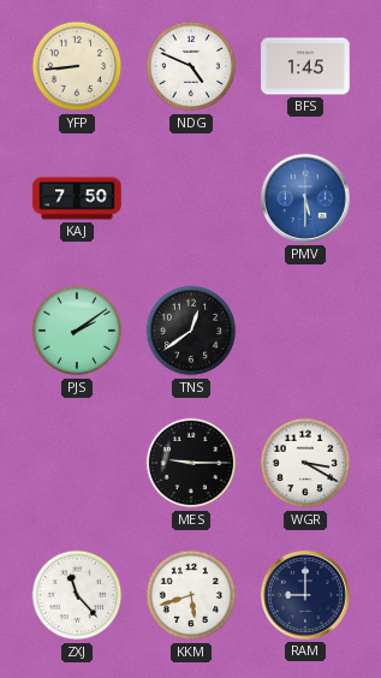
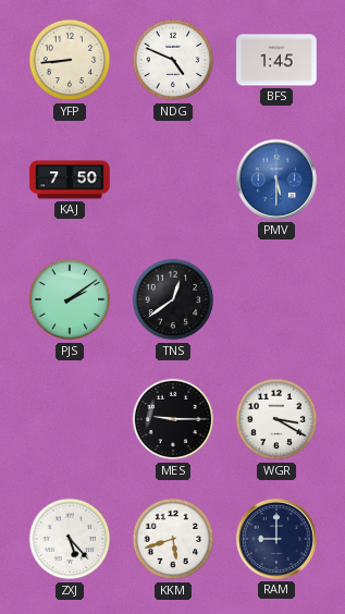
ZXJ: 11:23 -> 5:23
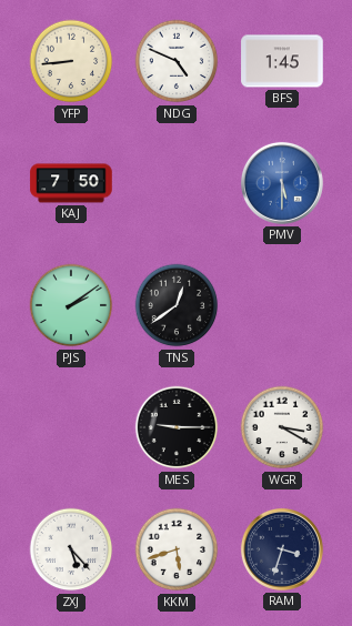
RAM: 9:00 -> 3:33
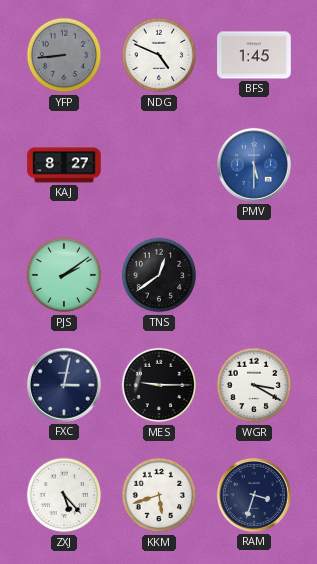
YFP dial: cream -> grey
KAJ: 7:50 -> 8:27
FXC: none -> 3:02
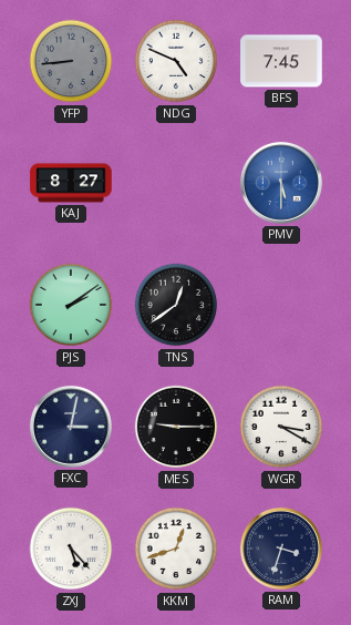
BFS: 1:45 -> 7:45
KKM: 5:42 -> 12:42
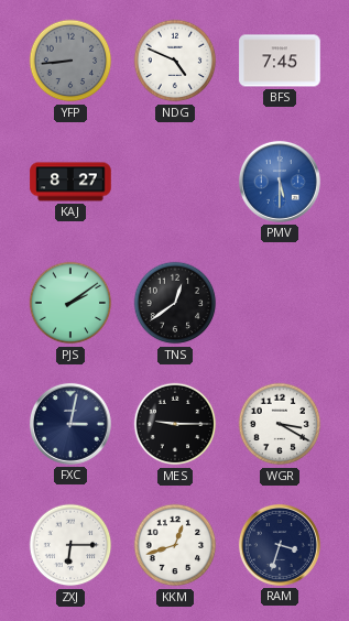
ZXJ: 5:23 -> 6:15
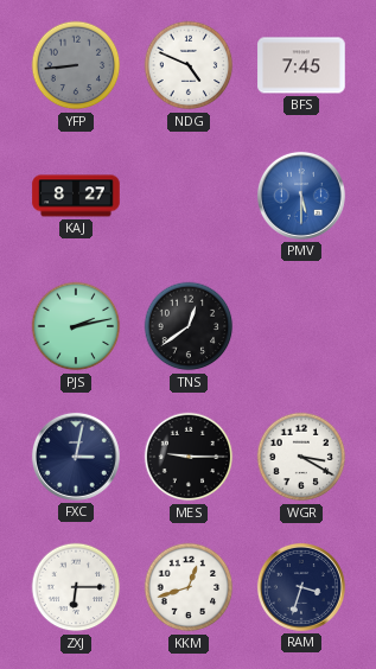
PJS: 2:09 -> 2:13
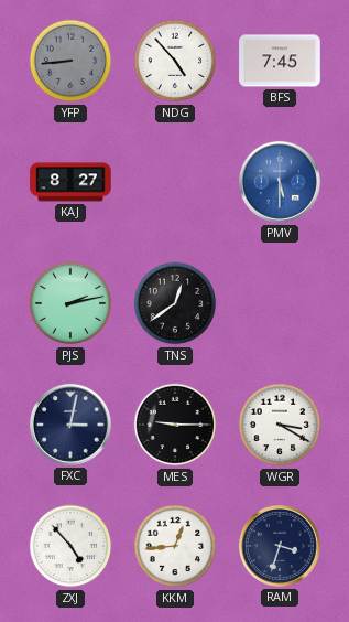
NDG: 4:49 -> 4:53
ZXJ: 6:15 -> 4:53
KKM: 12:42 -> 12:44
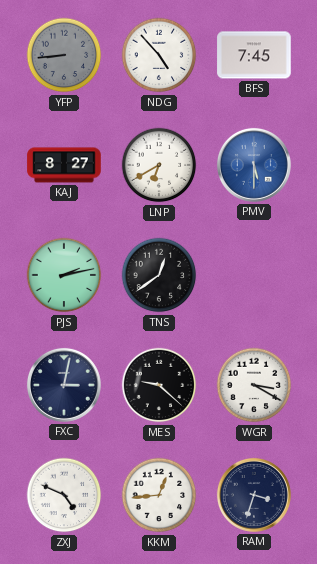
LNP: none -> 6:40
MES: 9:15 -> 9:22
ZXJ: 4:53 -> 4:49
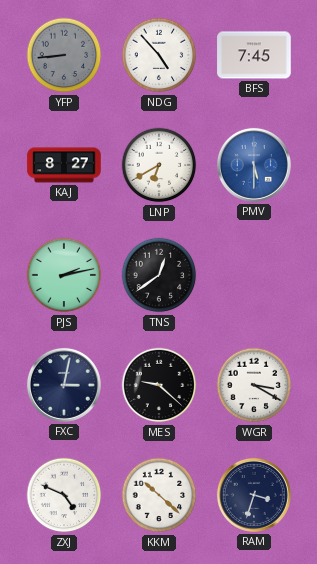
KKM: 12:44 -> 10:22
